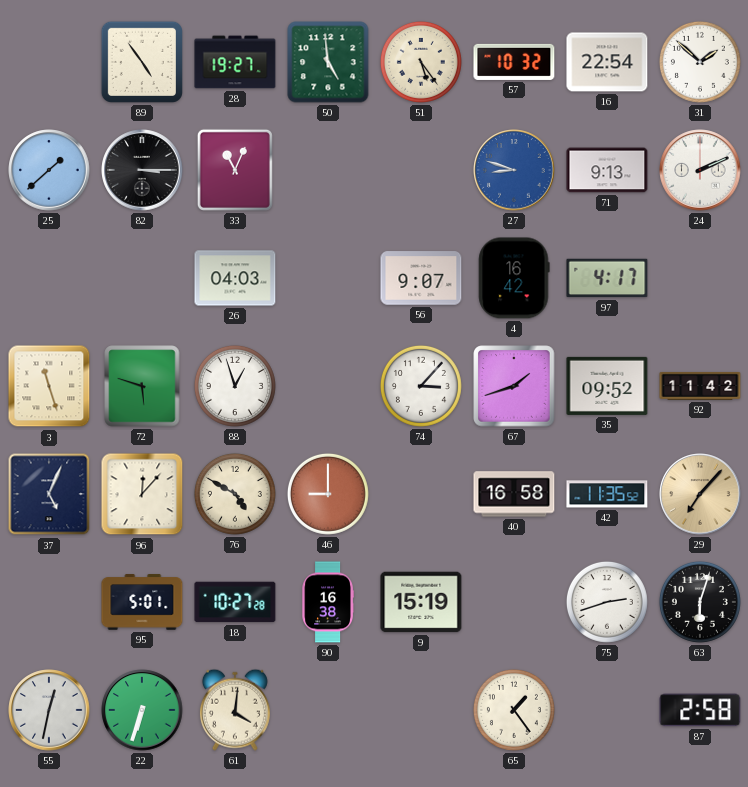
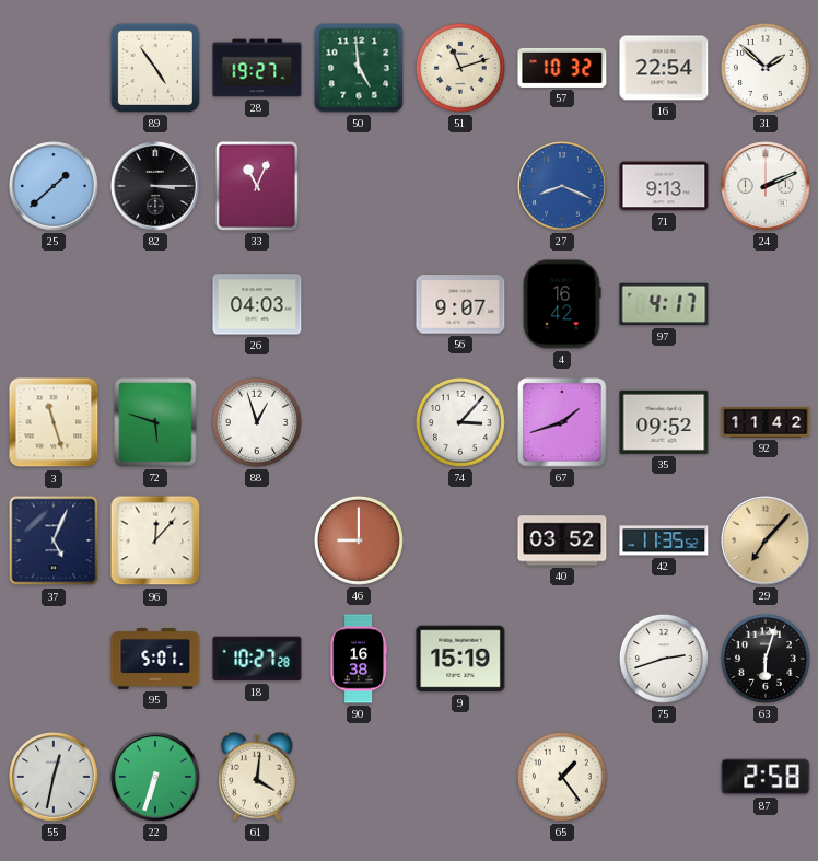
51: 5:24 -> 11:12
27: 8:48 -> 8:19
76: 4:50 -> none
40: 16:58 -> 03:52
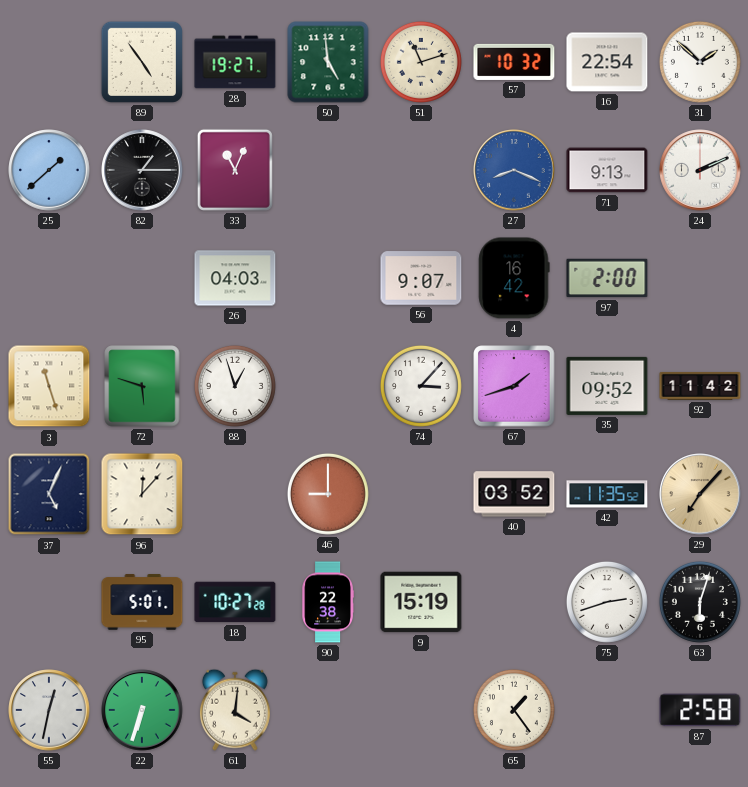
82: 3:15 -> 1:15
97: 4:17 -> 2:00
90: 16:38 -> 22:38
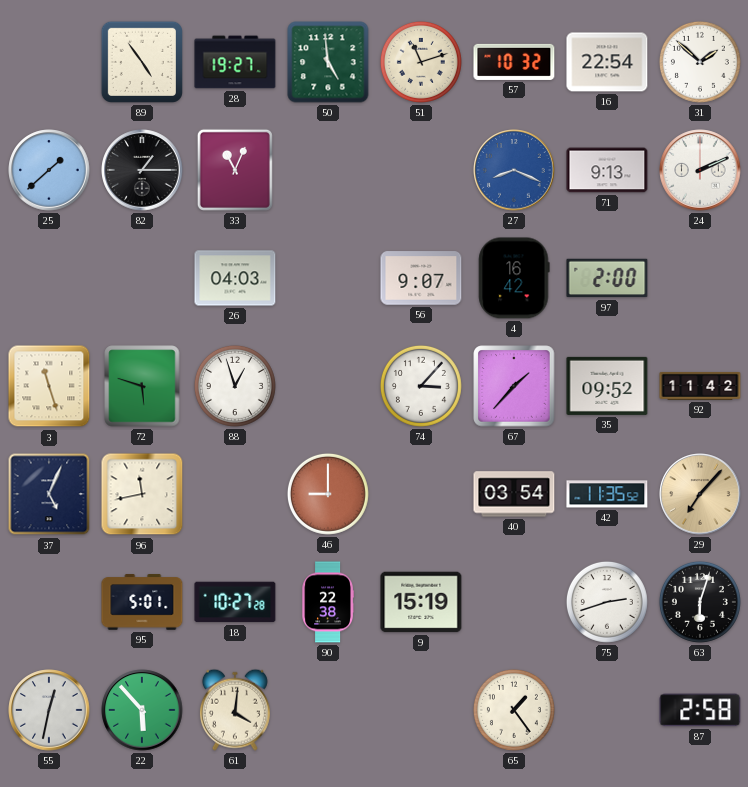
67: 1:42 -> 1:37
96: 12:07 -> 11:43
40: 03:52 -> 03:54
22: 6:33 -> 5:53
